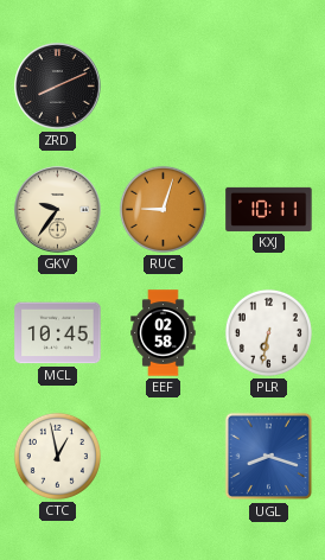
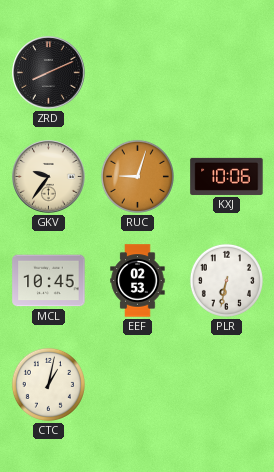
KXJ: 10:11 -> 10:06
EEF: 02:58 -> 02:53
CTC: 12:58 -> 1:02
UGL: 8:18 -> none
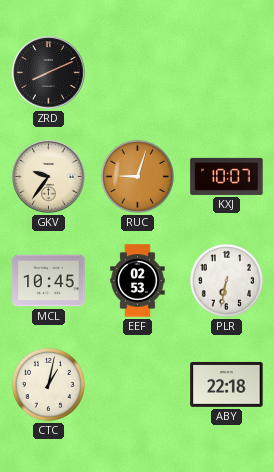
KXJ: 10:06 -> 10:07
ABY: none -> 22:18
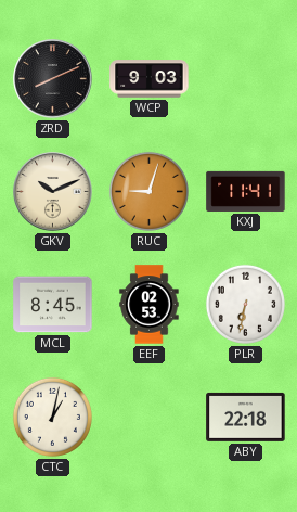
WCP: none -> 9:03
GKV: 9:36 -> 10:11
KXJ: 10:07 -> 11:41
MCL: 10:45 -> 8:45
